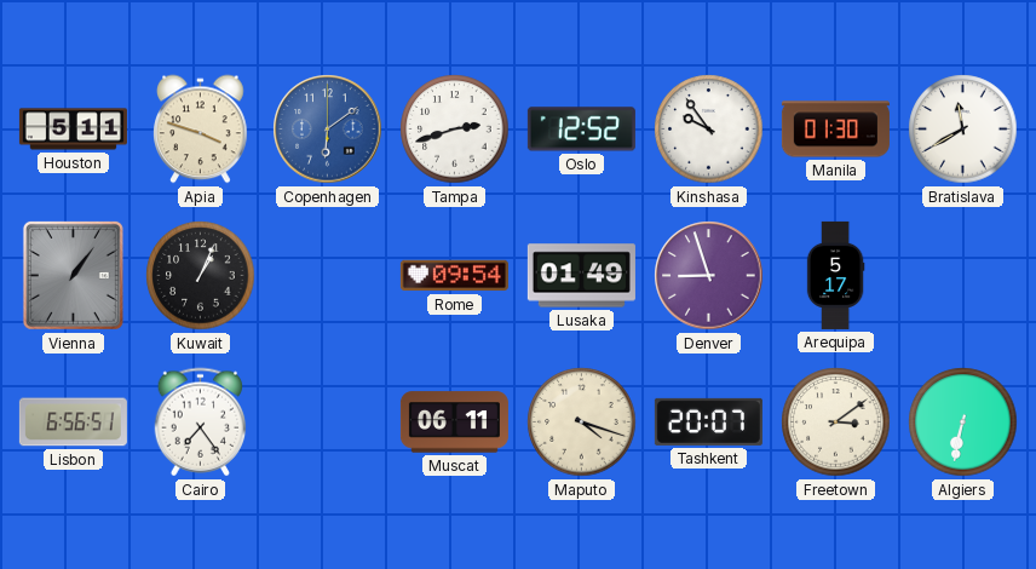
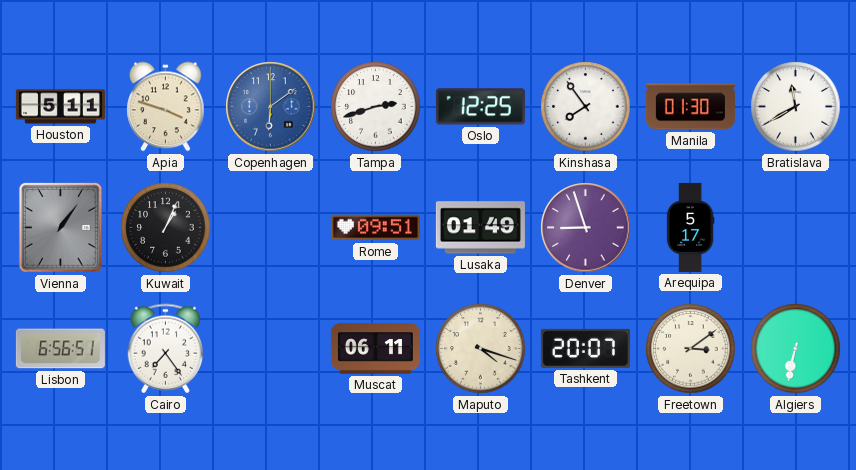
Oslo: 12:52 -> 12:25
Kinshasa: 9:54 -> 7:54
Rome: 09:54 -> 09:51
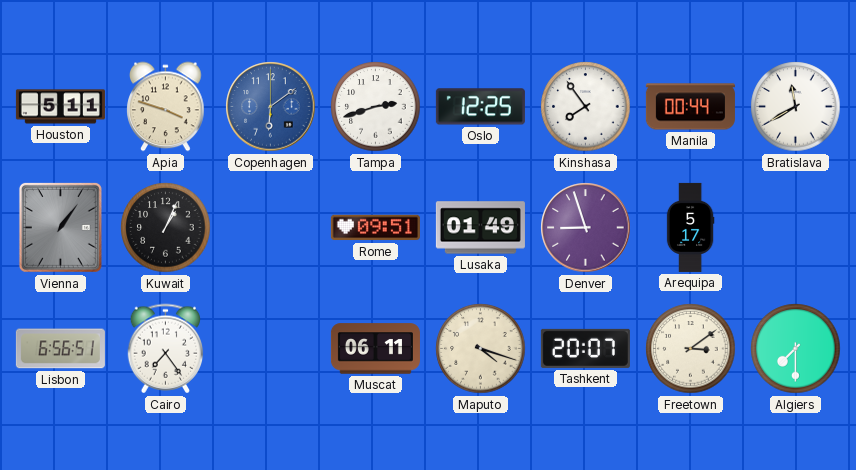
Manila: 01:30 -> 00:44
Algiers: 6:32 -> 7:30
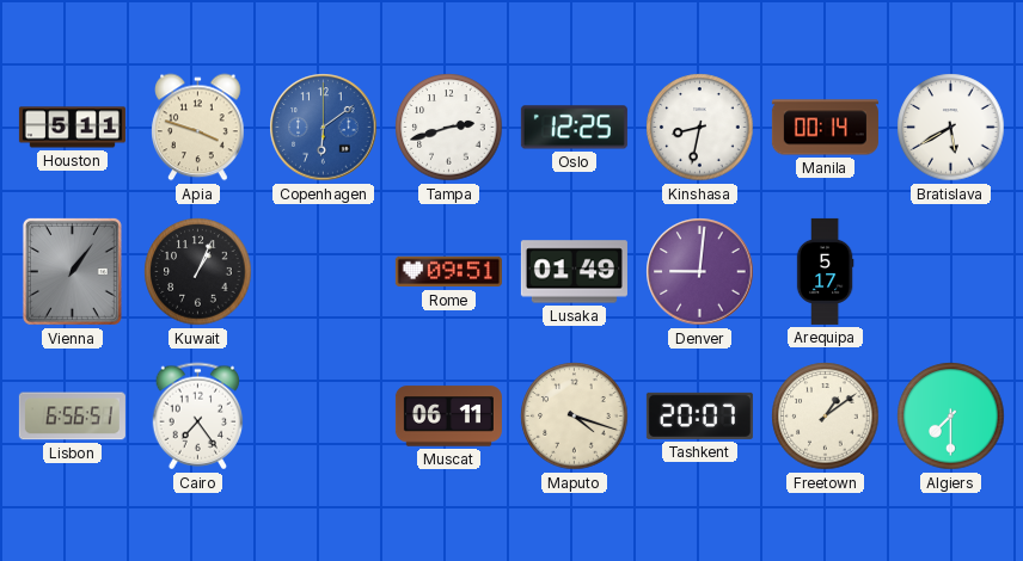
Kinshasa: 7:54 -> 8:32
Manila: 00:44 -> 00:14
Bratislava: 11:40 -> 5:40
Denver: 8:57 -> 9:01
Freetown: 3:09 -> 1:09
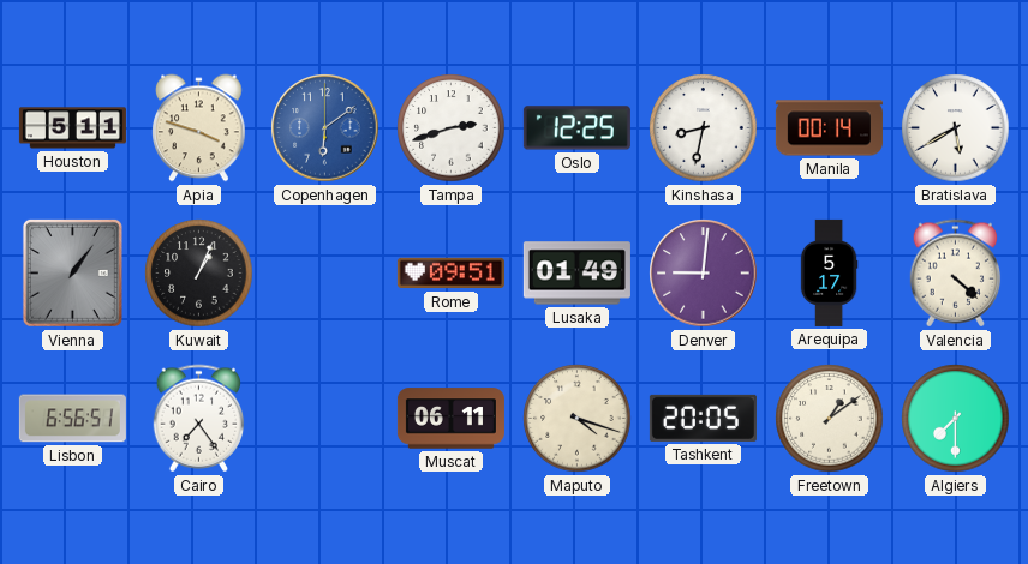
Valencia: none -> 4:22
Tashkent: 20:07 -> 20:05
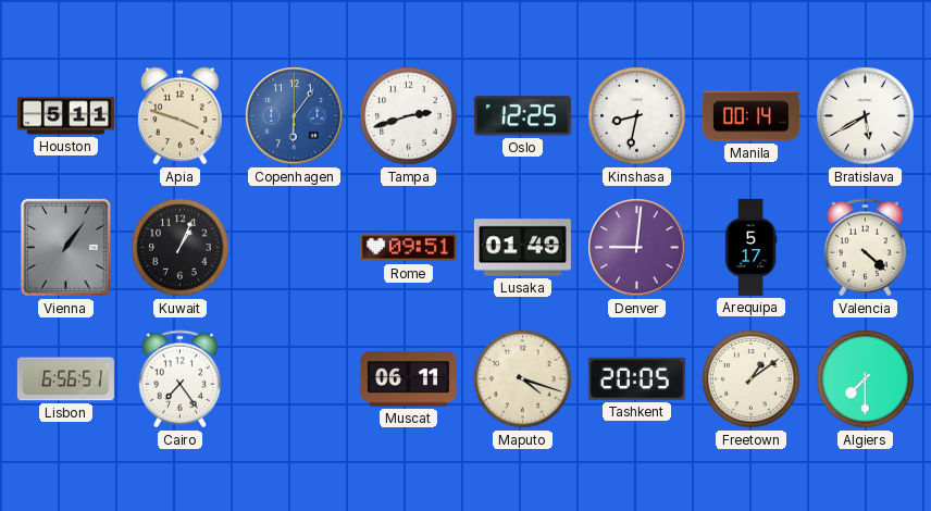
Copenhagen: 6:09 -> 6:06
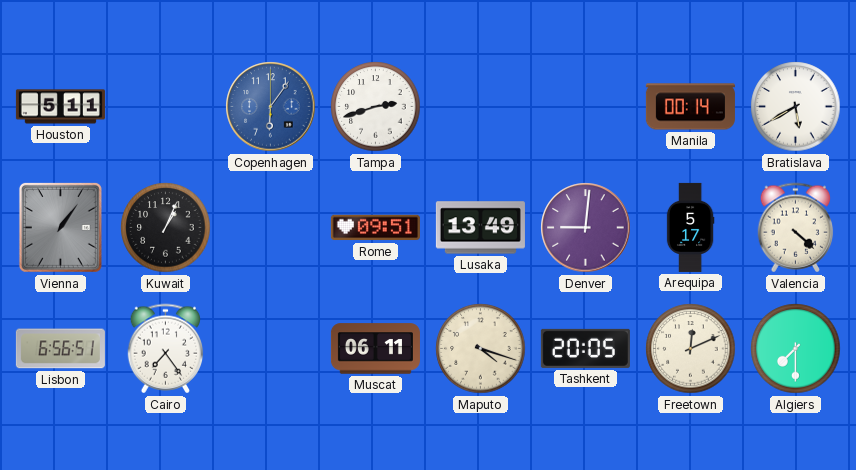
Apia: 3:48 -> none
Oslo: 12:25 -> none
Kinshasa: 8:32 -> none
Lusaka: 01:49 -> 13:49
Freetown: 1:09 -> 12:11
